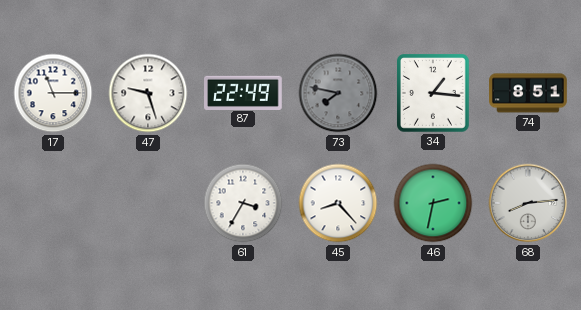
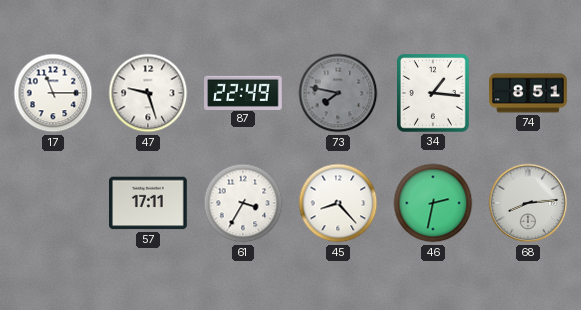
57: none -> 17:11
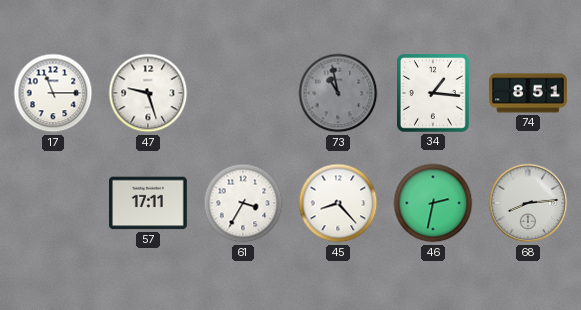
87: 22:49 -> none
73: 7:47 -> 10:58
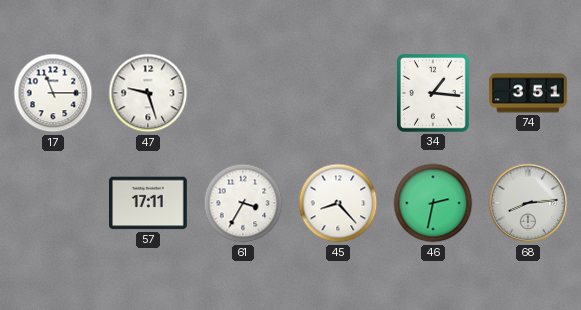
73: 10:58 -> none
74: 8:51 -> 3:51
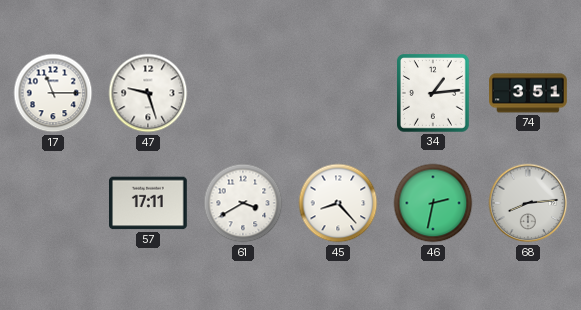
34: 1:16 -> 1:14
61: 3:35 -> 3:40
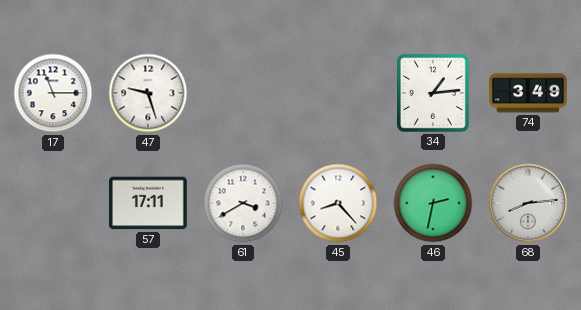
74: 3:51 -> 3:49
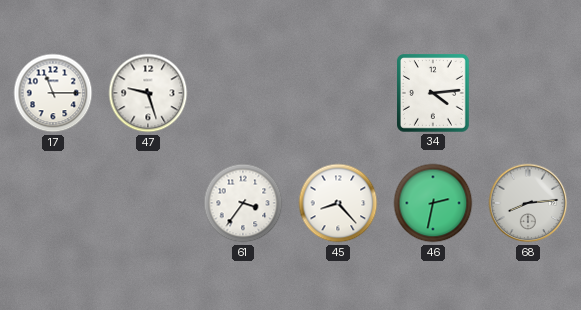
34: 1:14 -> 4:14
74: 3:49 -> none
57: 17:11 -> none
61: 3:40 -> 3:36
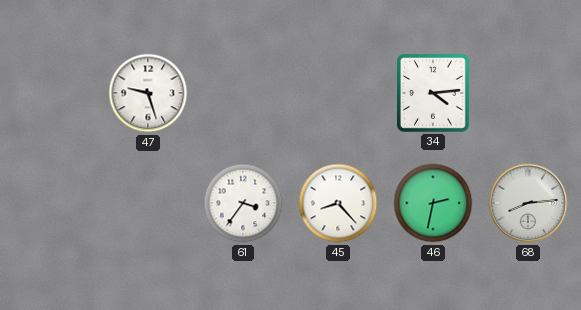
17: 11:15 -> none
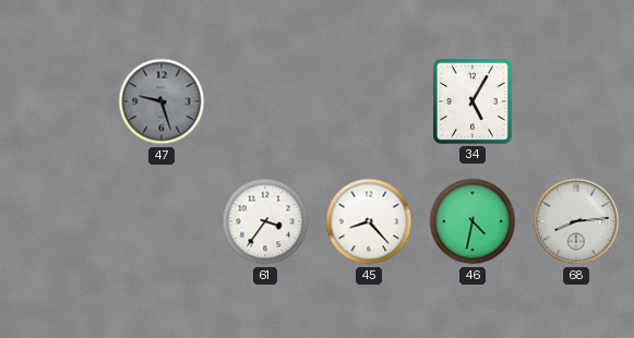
47 dial: white -> grey
34: 4:14 -> 5:05
46: 2:32 -> 4:32
